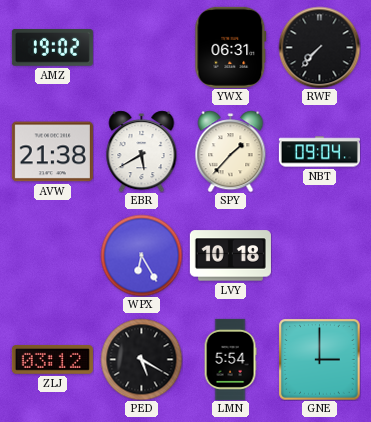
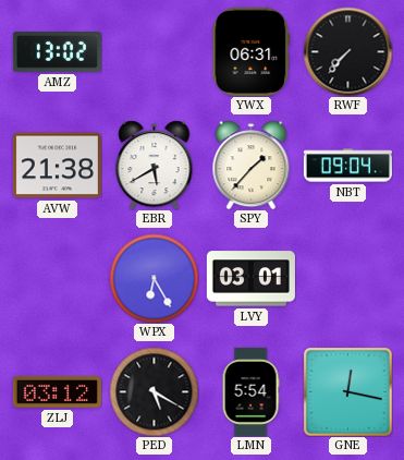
AMZ: 19:02 -> 13:02
LVY: 10:18 -> 03:01
GNE: 3:00 -> 12:17
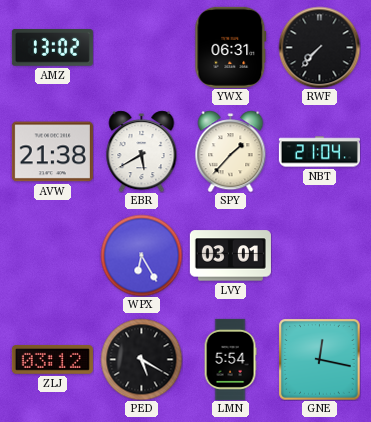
NBT: 09:04 -> 21:04
